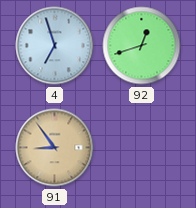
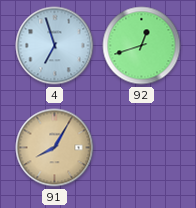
91: 8:54 -> 8:05
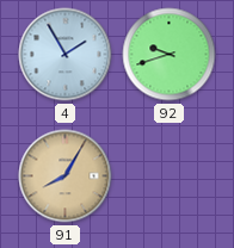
4: 6:57 -> 1:55
92: 12:42 -> 9:42
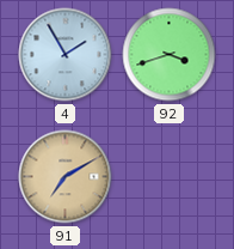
92: 9:42 -> 3:42
91: 8:05 -> 7:10
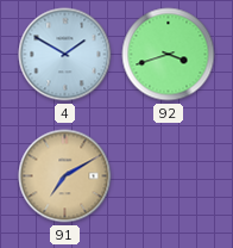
4: 1:55 -> 1:50
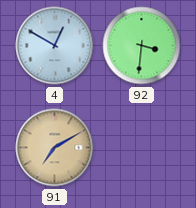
4: 1:50 -> 12:50
92: 3:42 -> 3:31
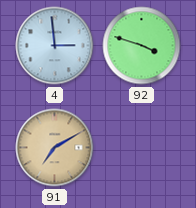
4: 12:50 -> 2:59
92: 3:31 -> 3:48
